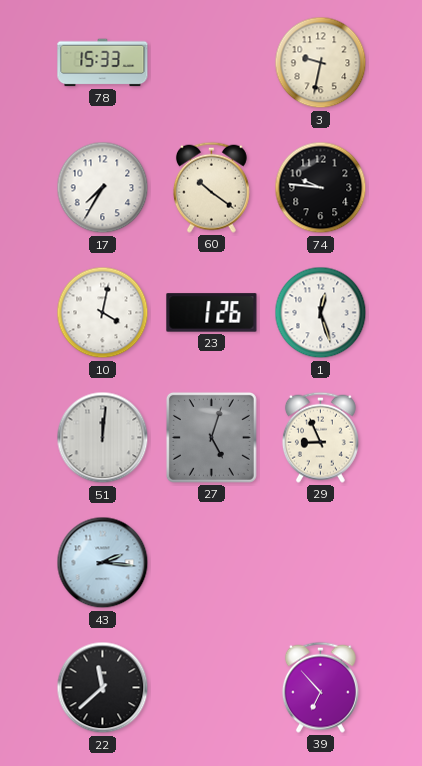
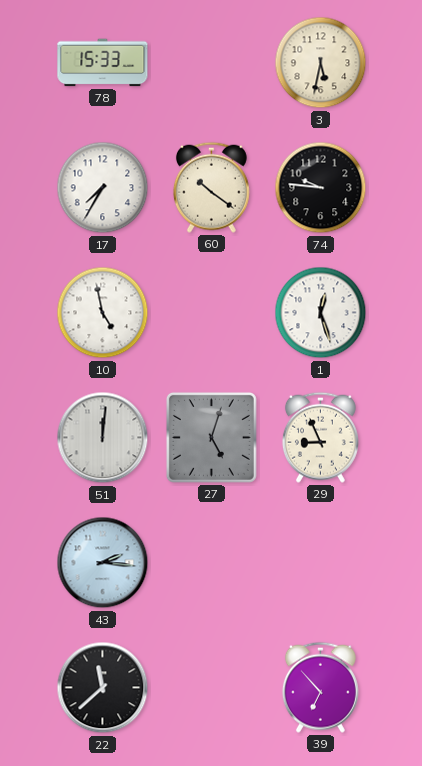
3: 9:32 -> 5:32
10: 4:02 -> 4:58
23: 1:26 -> none
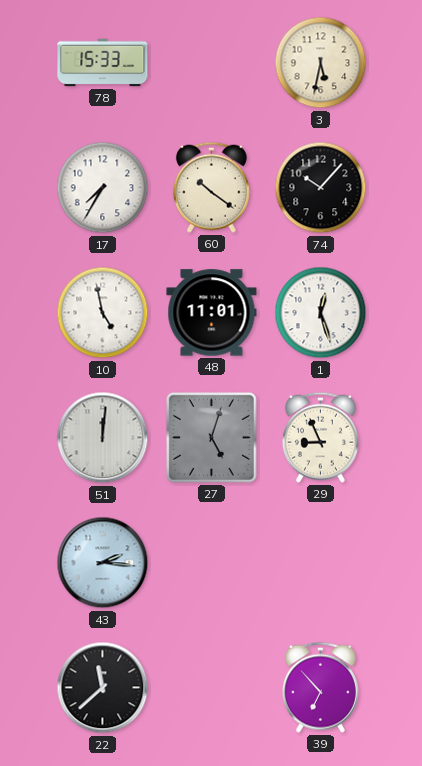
74: 9:46 -> 10:07
48: none -> 11:01
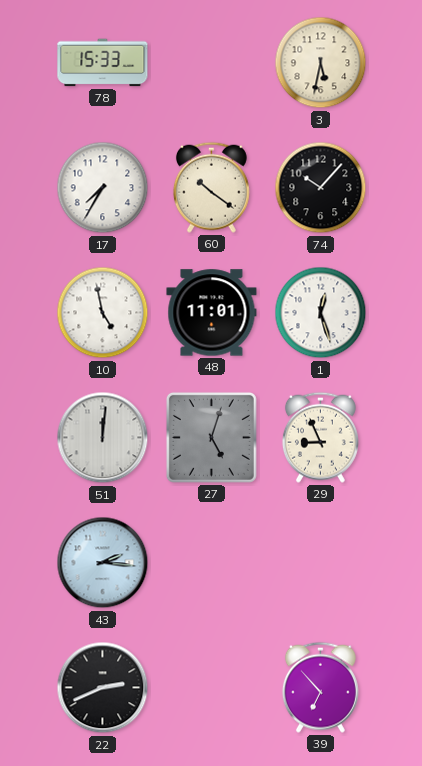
22: 11:38 -> 2:41
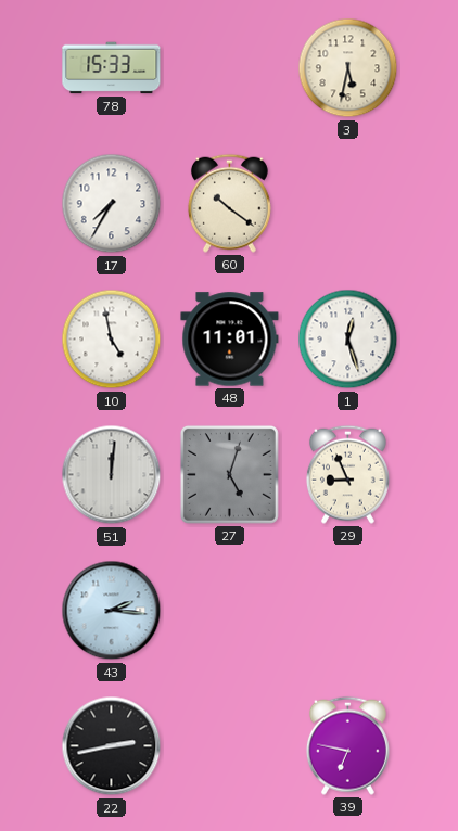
74: 10:07 -> none
22: 2:41 -> 2:43
39: 6:53 -> 6:47
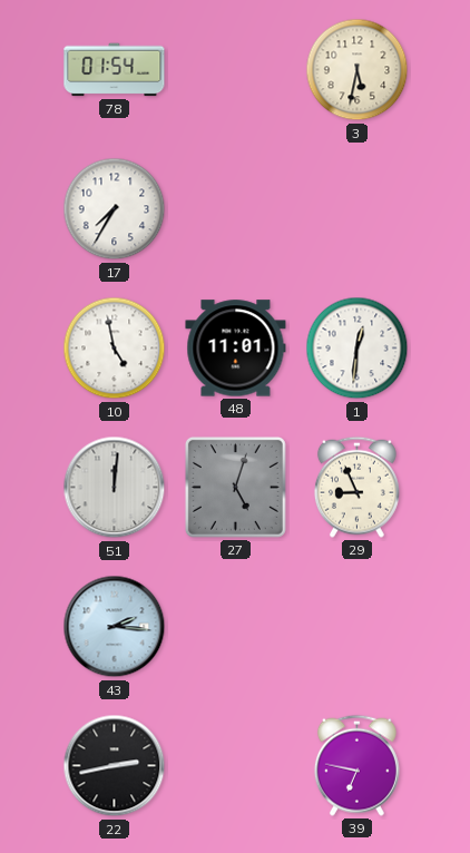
78: 15:33 -> 01:54
60: 10:21 -> none
1: 12:27 -> 12:31
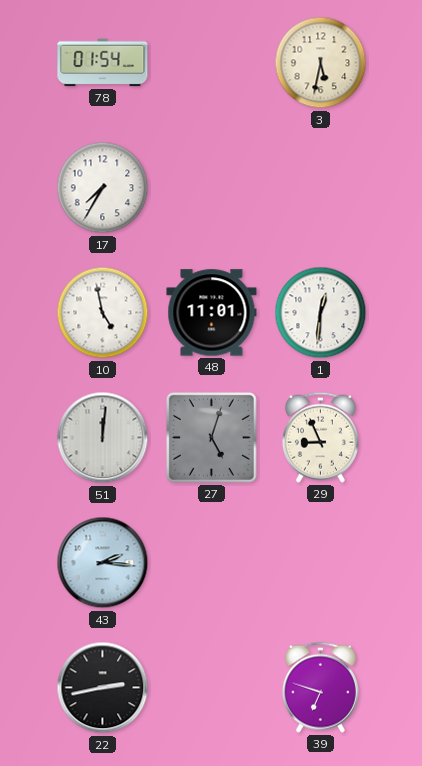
39: 6:47 -> 6:48
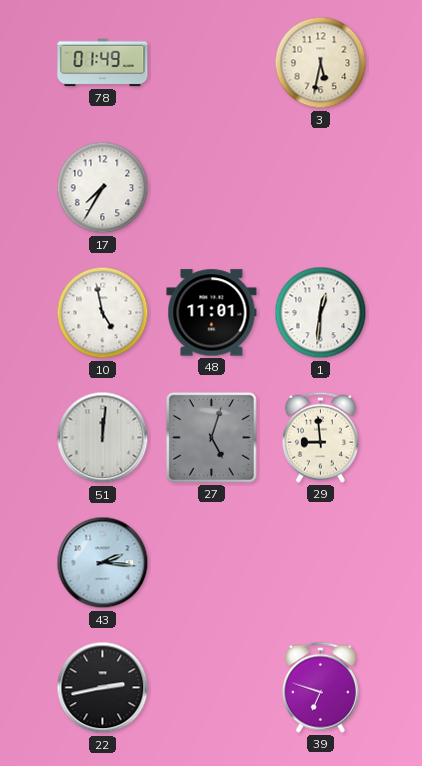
78: 01:54 -> 01:49
29: 8:56 -> 8:59
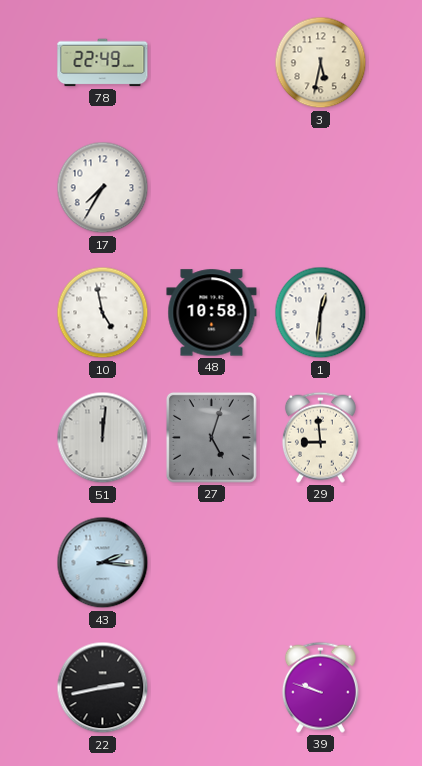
78: 01:49 -> 22:49
48: 11:01 -> 10:58
39: 6:48 -> 9:48
